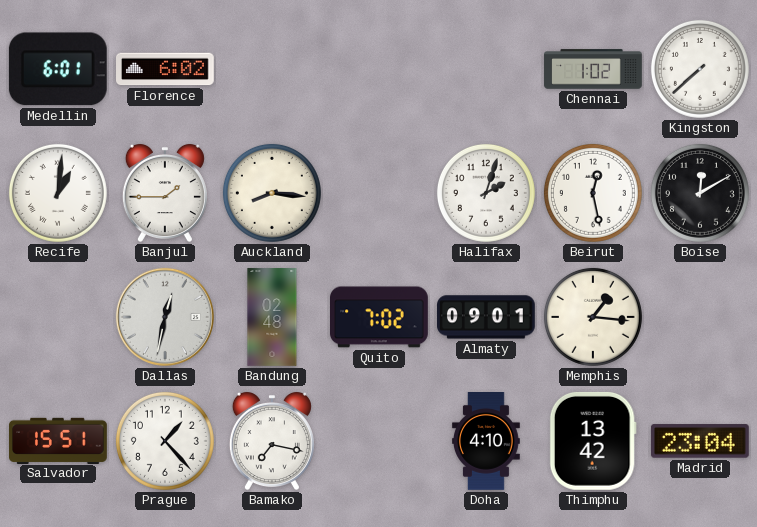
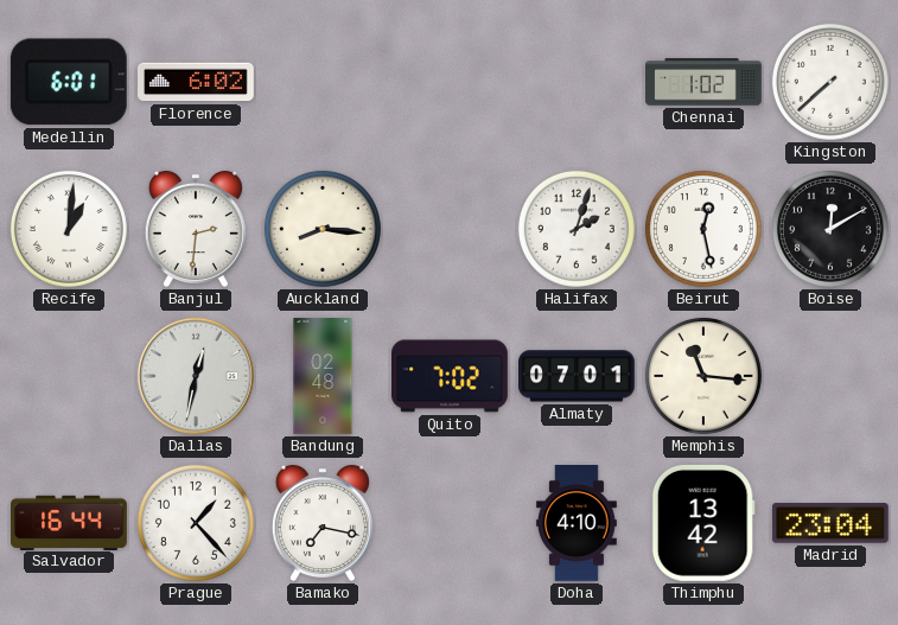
Banjul: 1:45 -> 2:31
Almaty: 09:01 -> 07:01
Memphis: 1:16 -> 11:16
Salvador: 15:51 -> 16:44
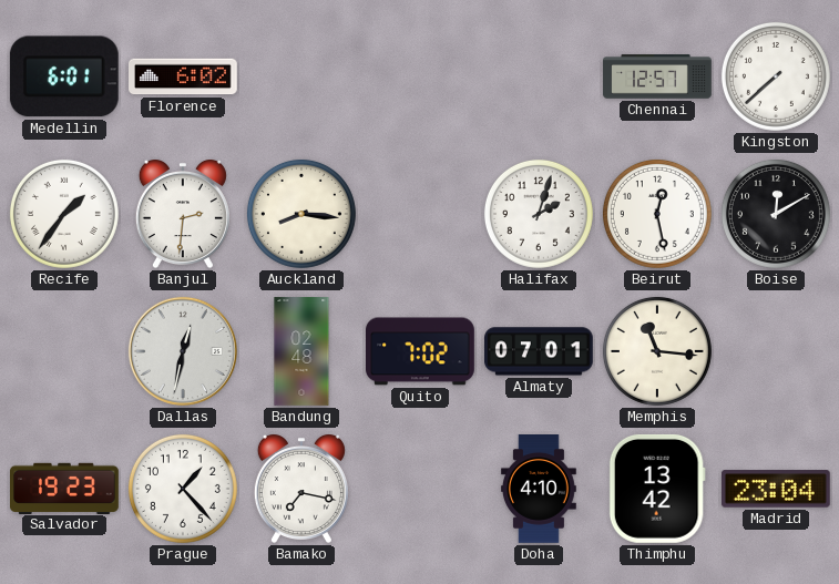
Chennai: 1:02 -> 12:57
Recife: 1:01 -> 1:36
Salvador: 16:44 -> 19:23
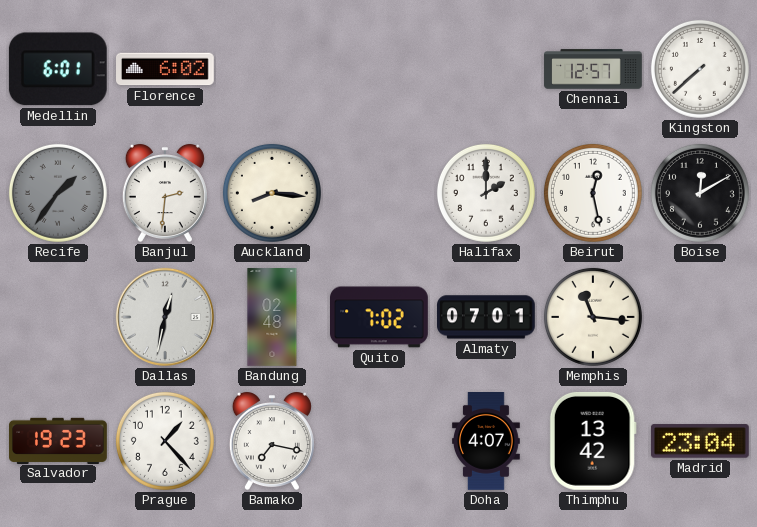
Recife dial: white -> grey
Halifax: 2:03 -> 2:00
Doha: 4:10 -> 4:07
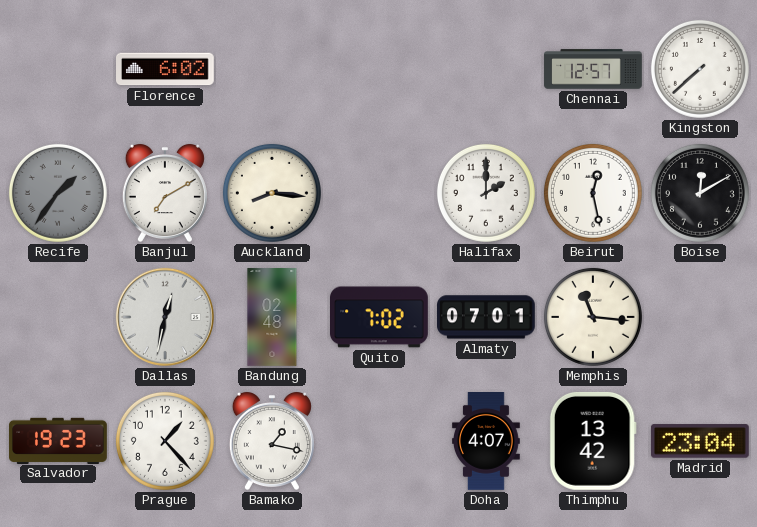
Medellin: 6:01 -> none
Banjul: 2:31 -> 7:10
Bamako: 7:17 -> 1:17
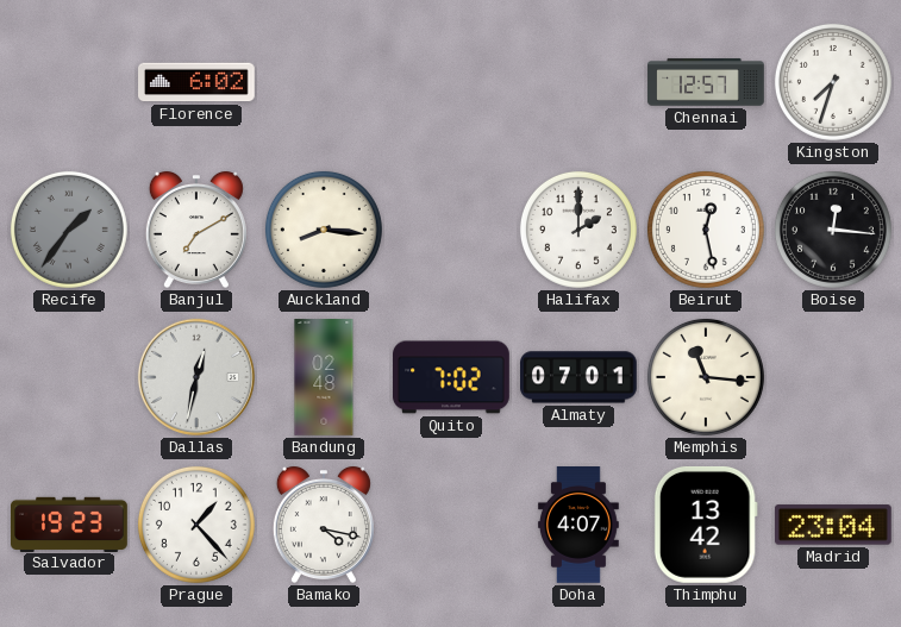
Kingston: 7:38 -> 7:33
Boise: 12:10 -> 12:16
Bamako: 1:17 -> 4:17
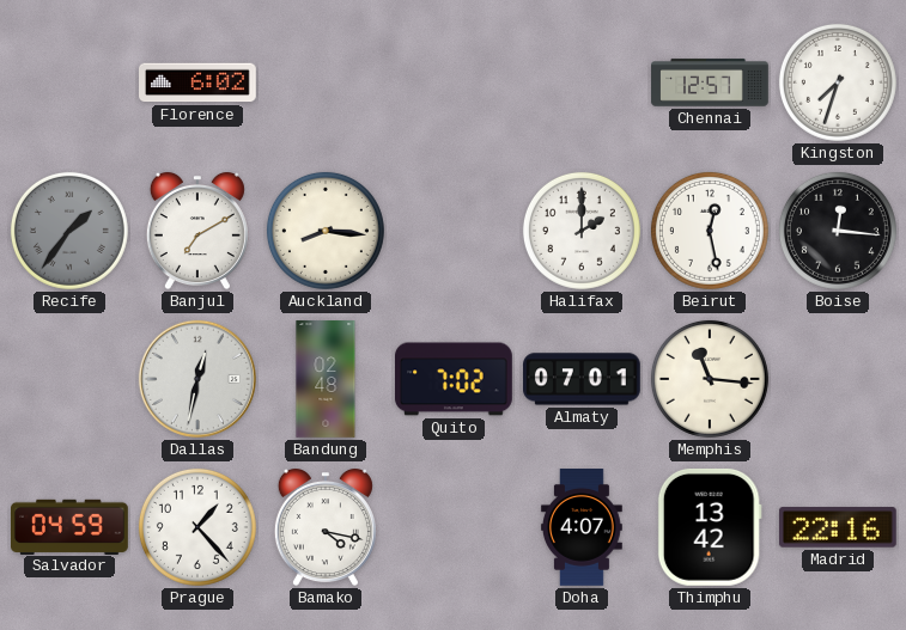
Salvador: 19:23 -> 04:59
Madrid: 23:04 -> 22:16
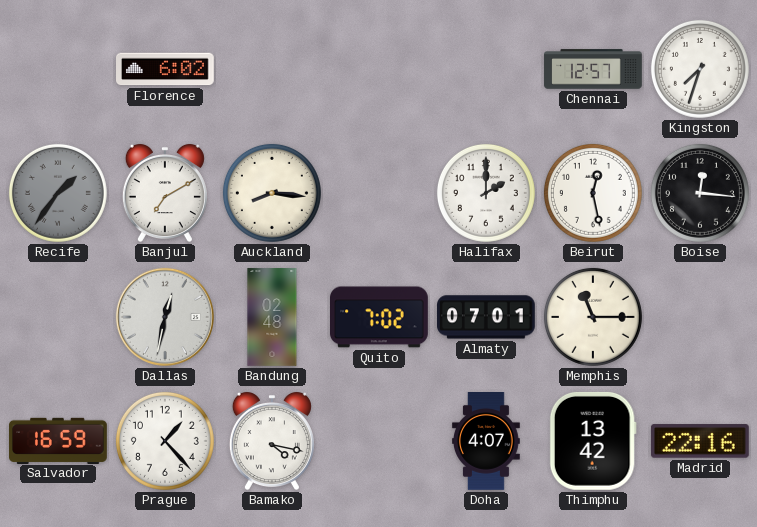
Memphis: 11:16 -> 11:15
Salvador: 04:59 -> 16:59
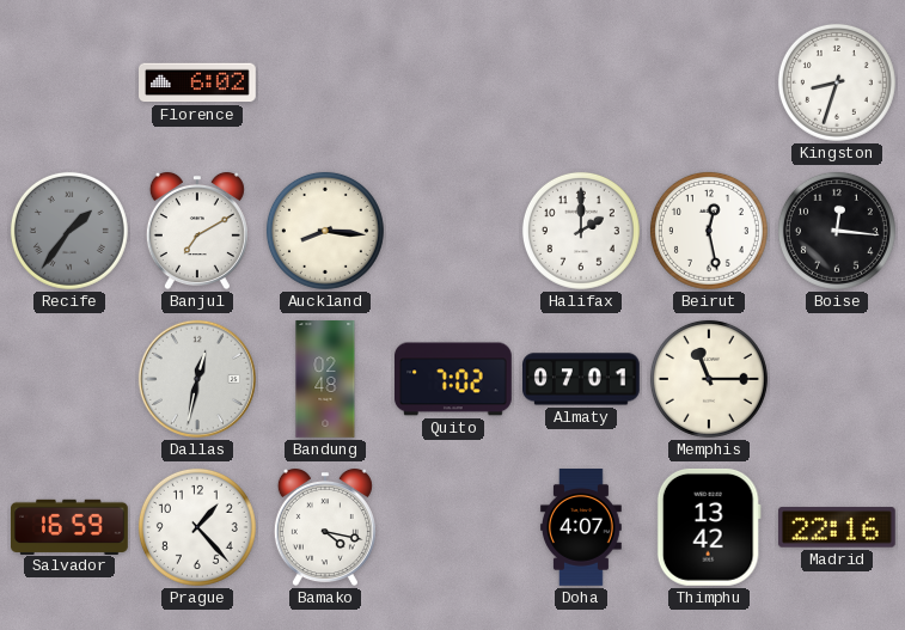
Chennai: 12:57 -> none
Kingston: 7:33 -> 8:33
